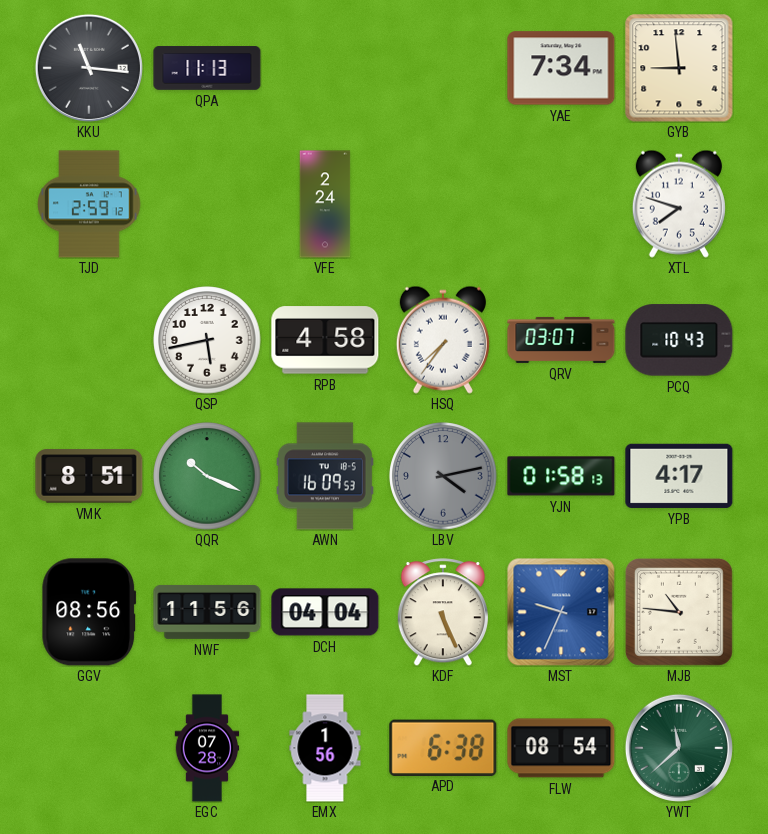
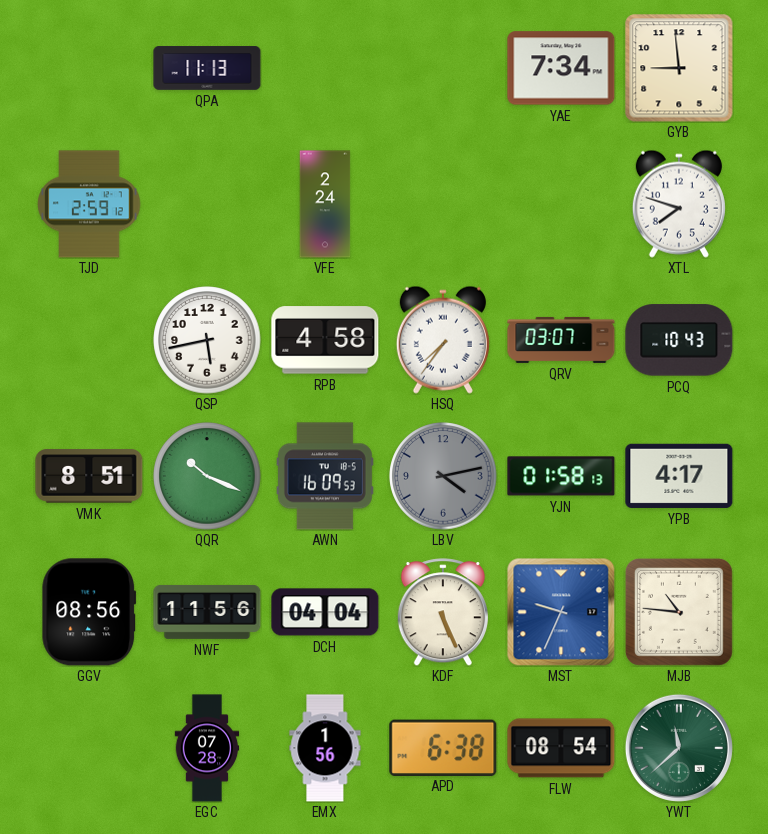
KKU: 11:16 -> none
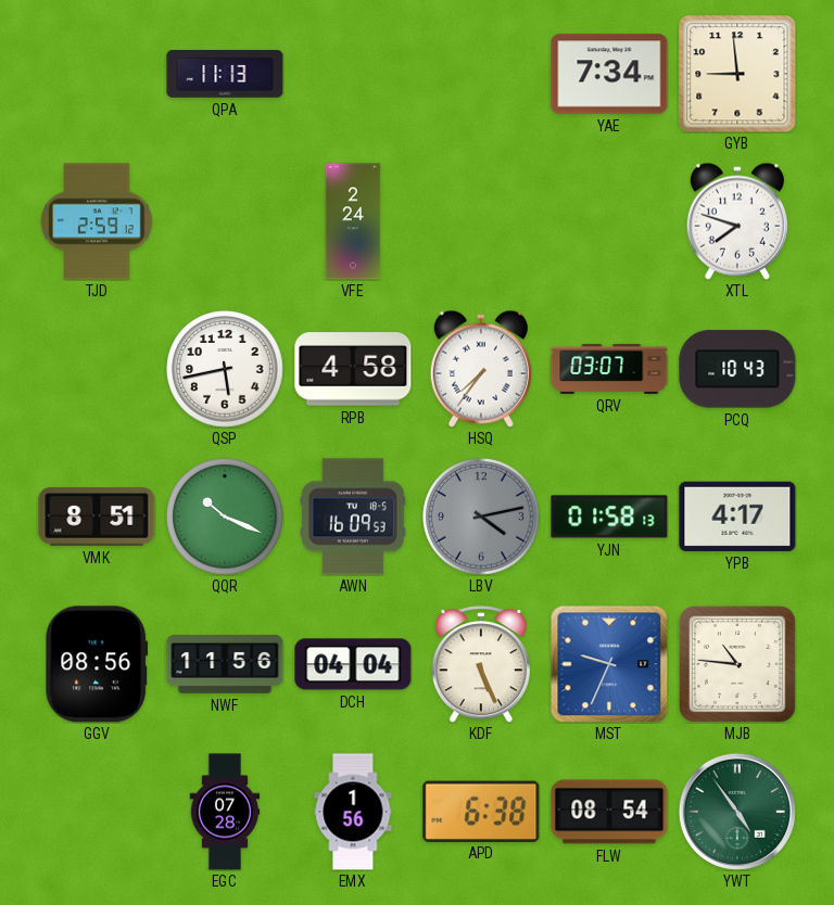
YWT: 11:38 -> 4:54
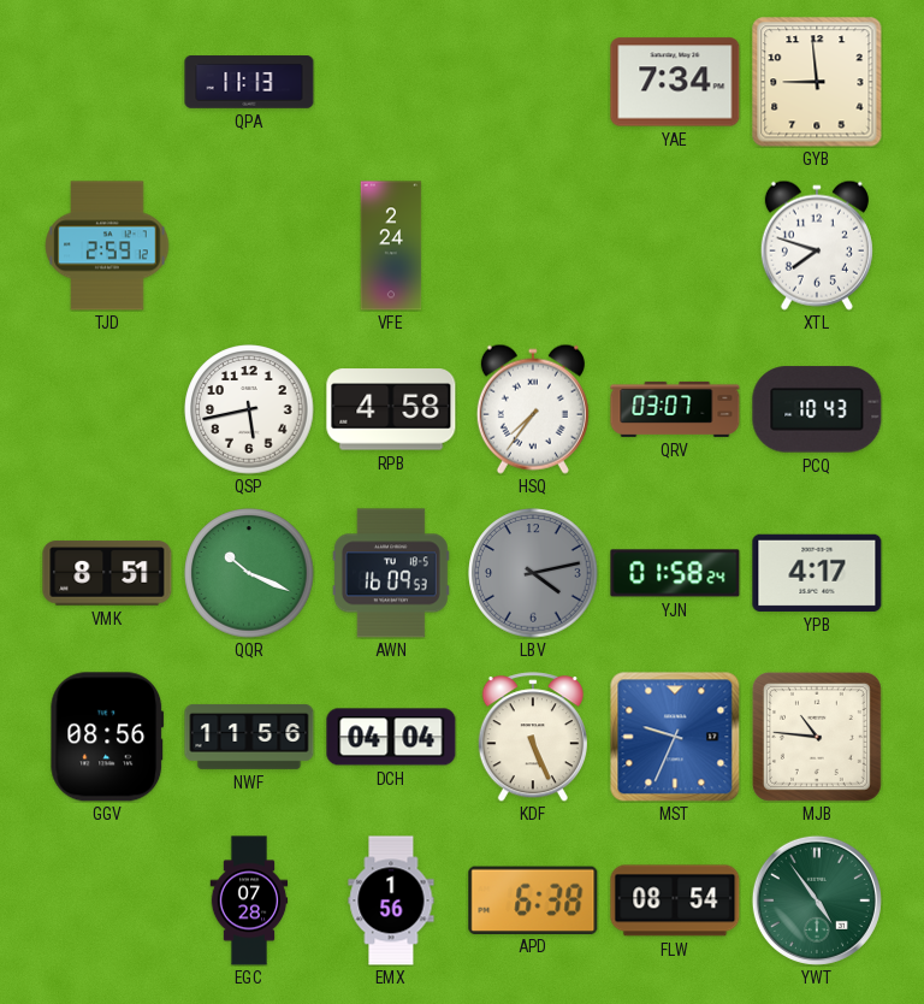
YJN: 01:58:13 -> 01:58:24
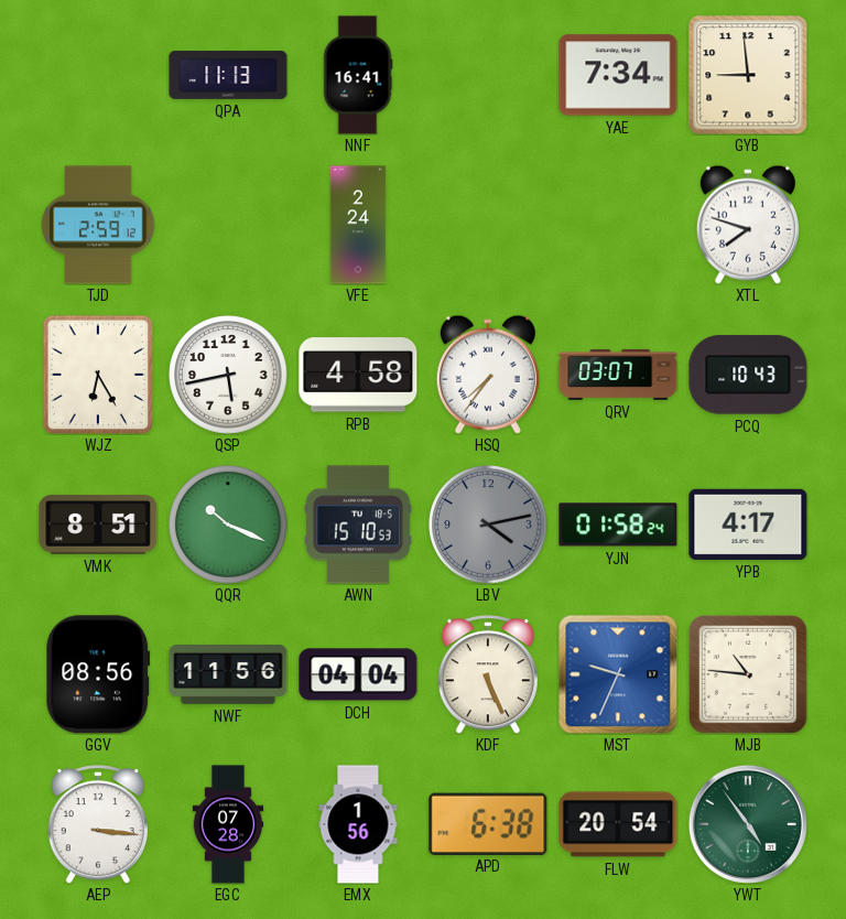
NNF: none -> 16:41
WJZ: none -> 6:25
AWN: 16:09 -> 15:10
AEP: none -> 3:16
FLW: 08:54 -> 20:54
